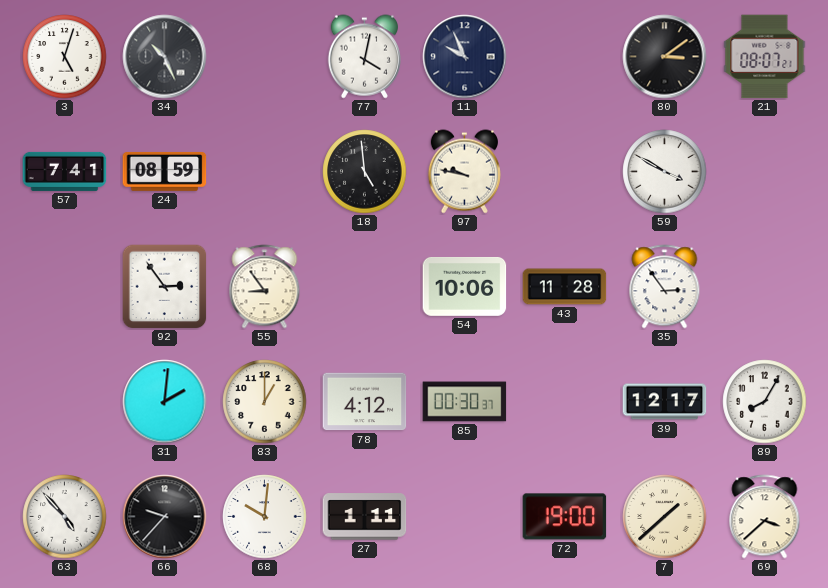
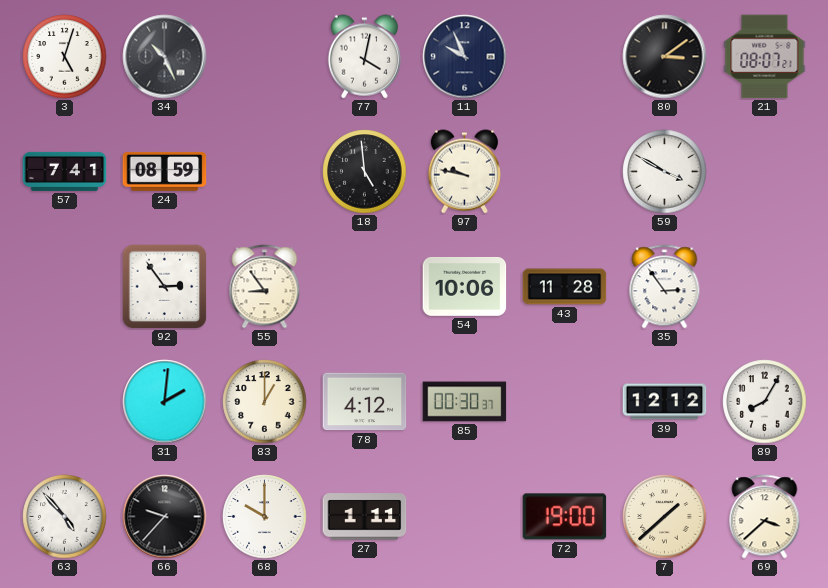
39: 12:17 -> 12:12
68: 10:01 -> 10:00
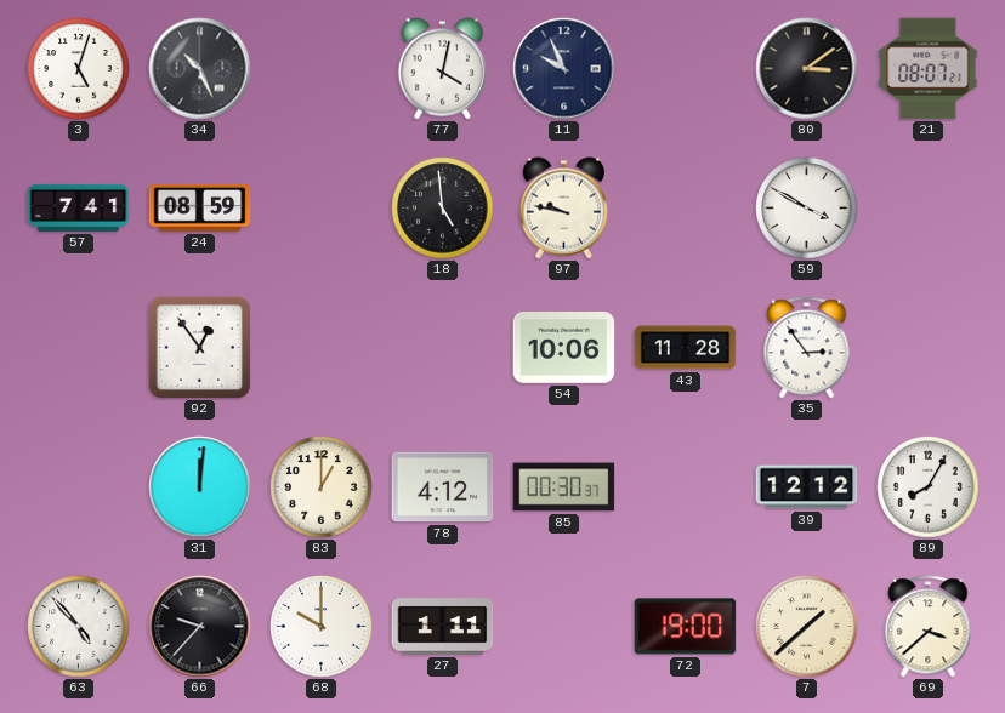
92: 2:54 -> 12:54
55: 8:54 -> none
31: 2:01 -> 12:01
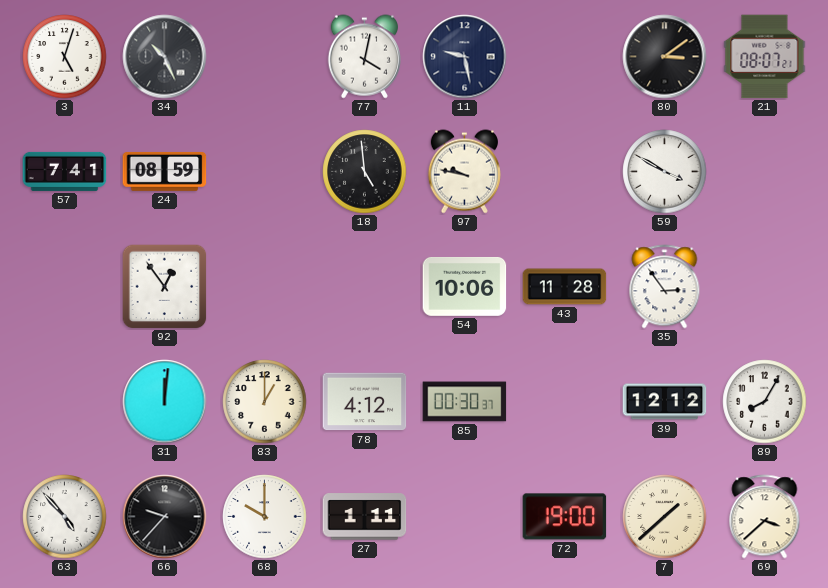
11: 9:56 -> 9:28
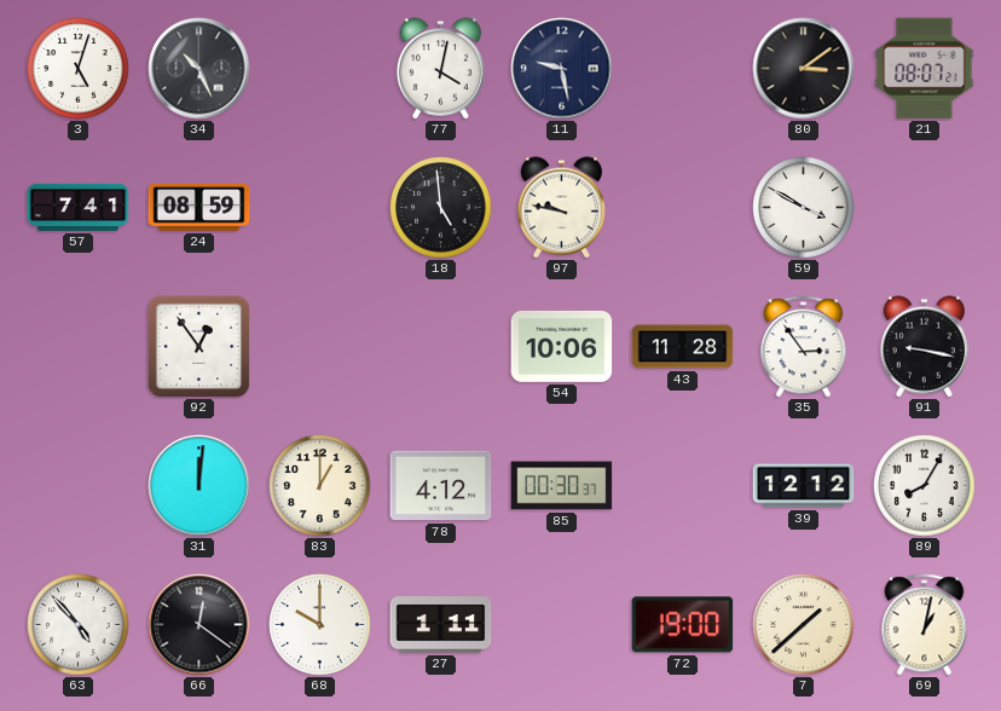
91: none -> 9:17
66: 9:37 -> 12:21
69: 3:38 -> 1:02
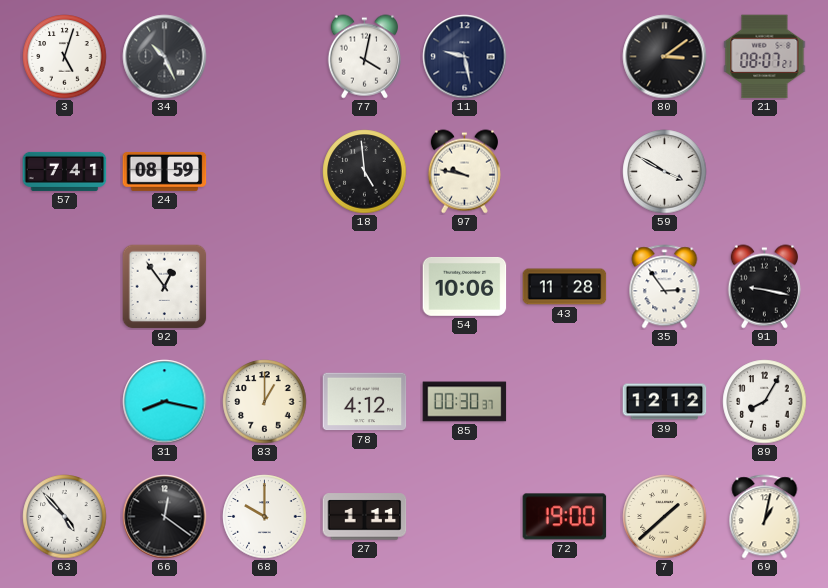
31: 12:01 -> 8:17
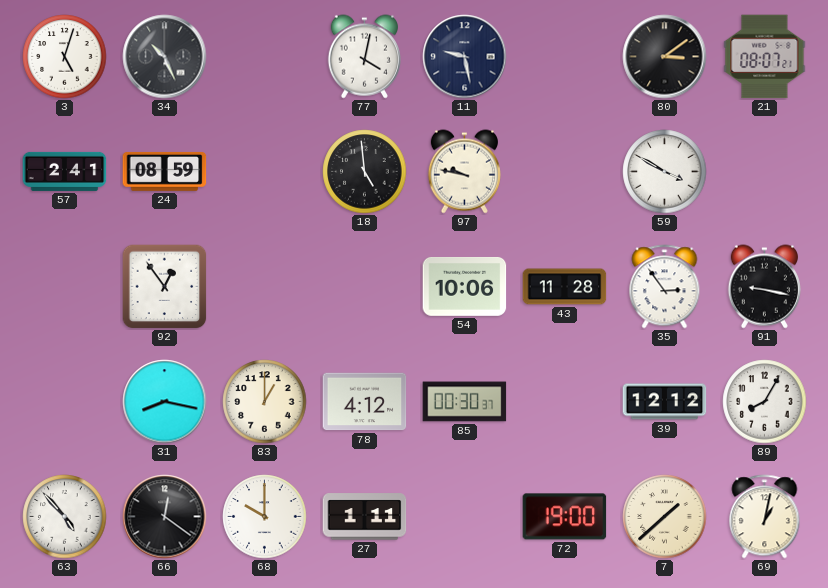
57: 7:41 -> 2:41
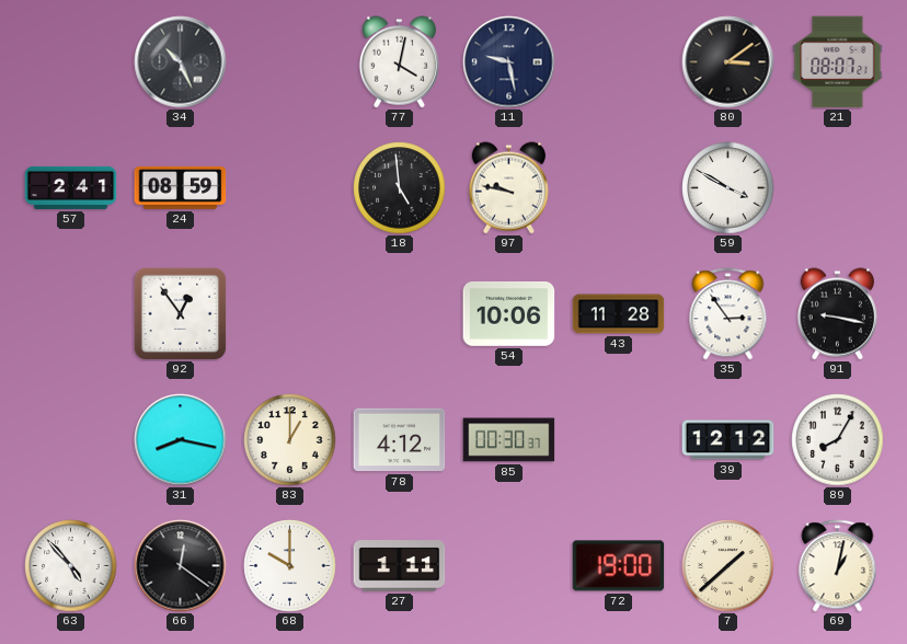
3: 5:03 -> none
